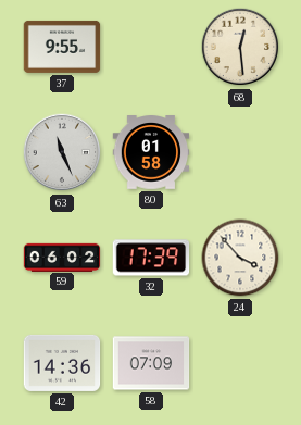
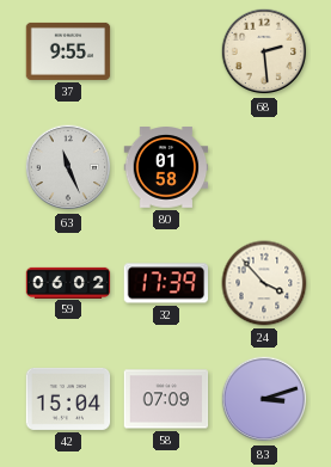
68: 12:29 -> 2:29
42: 14:36 -> 15:04
83: none -> 3:12
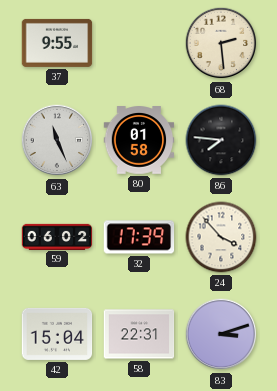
86: none -> 7:46
58: 07:09 -> 22:31
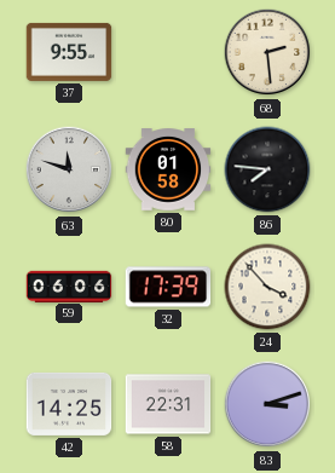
63: 11:26 -> 11:48
59: 06:02 -> 06:06
42: 15:04 -> 14:25
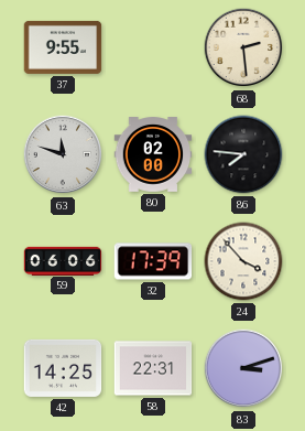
80: 01:58 -> 02:00
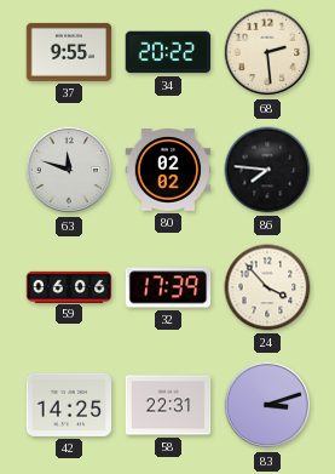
34: none -> 20:22
80: 02:00 -> 02:02
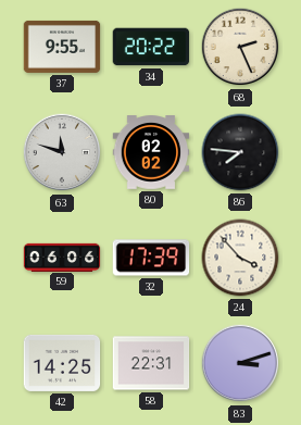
68: 2:29 -> 2:26
